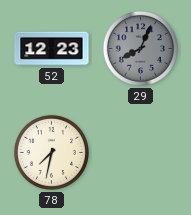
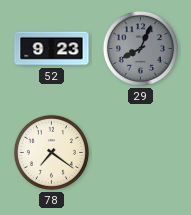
52: 12:23 -> 9:23
78: 7:32 -> 7:21
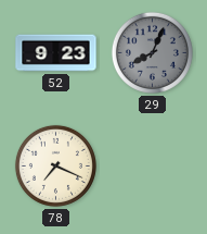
78: 7:21 -> 7:19
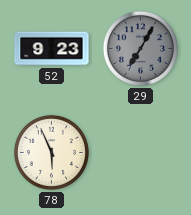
29: 8:04 -> 7:05
78: 7:19 -> 5:56
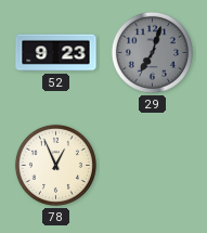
29: 7:05 -> 7:03
78: 5:56 -> 12:56
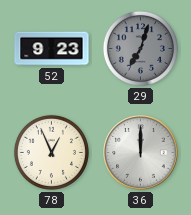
36: none -> 12:00
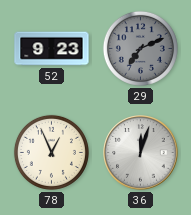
29: 7:03 -> 7:11
36: 12:00 -> 12:03
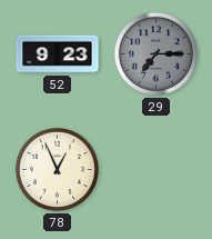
29: 7:11 -> 7:15
36: 12:03 -> none
